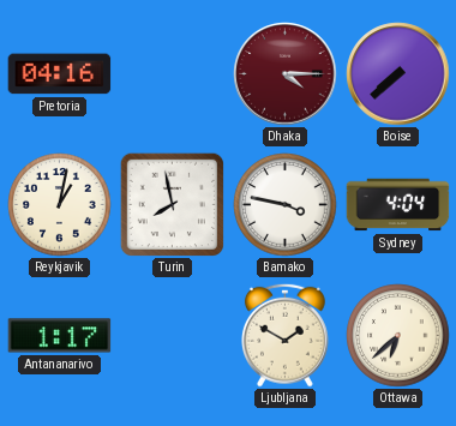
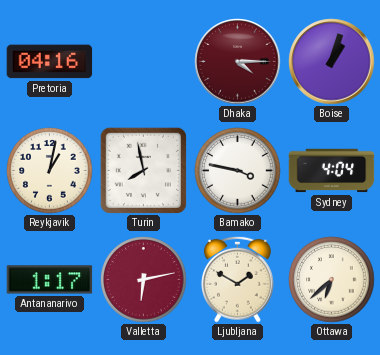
Boise: 7:38 -> 1:03
Valletta: none -> 6:13
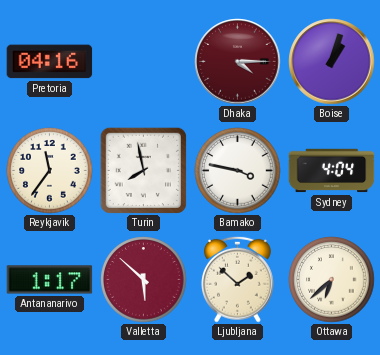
Reykjavik: 1:02 -> 11:36
Valletta: 6:13 -> 5:52
Ljubljana: 1:50 -> 1:52
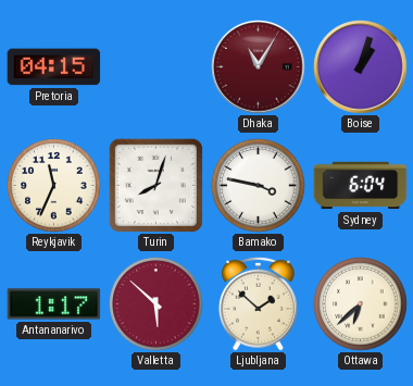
Pretoria: 04:16 -> 04:15
Dhaka: 4:15 -> 11:05
Reykjavik: 11:36 -> 11:34
Turin: 7:58 -> 8:03
Sydney: 4:04 -> 6:04
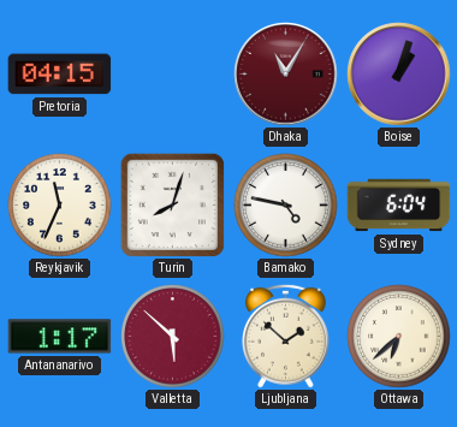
Bamako: 3:47 -> 4:47
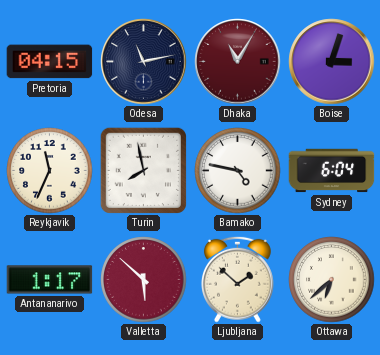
Odesa: none -> 11:13
Boise: 1:03 -> 3:03
Turin: 8:03 -> 7:58
